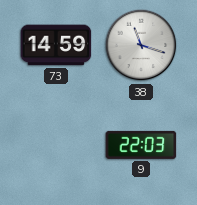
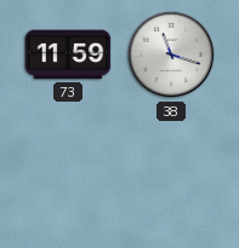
73: 14:59 -> 11:59
9: 22:03 -> none
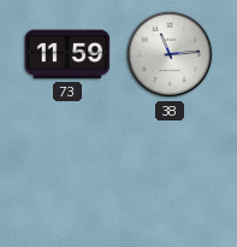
38: 11:18 -> 11:14
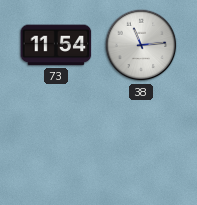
73: 11:59 -> 11:54
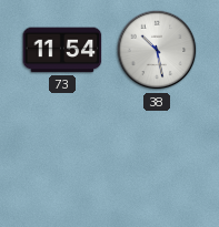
38: 11:14 -> 10:28
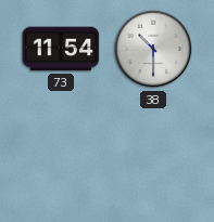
38: 10:28 -> 10:30
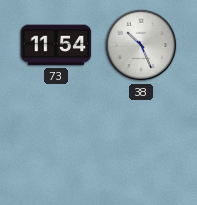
38: 10:30 -> 10:26
